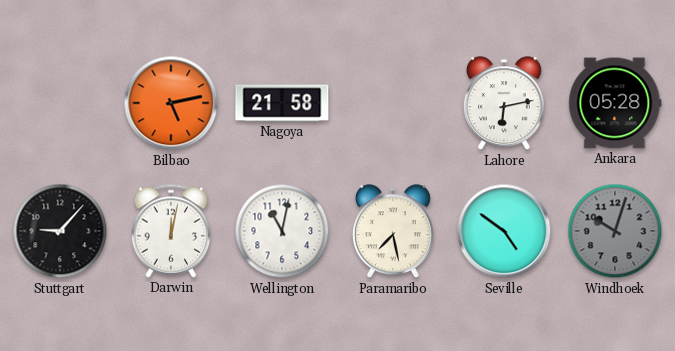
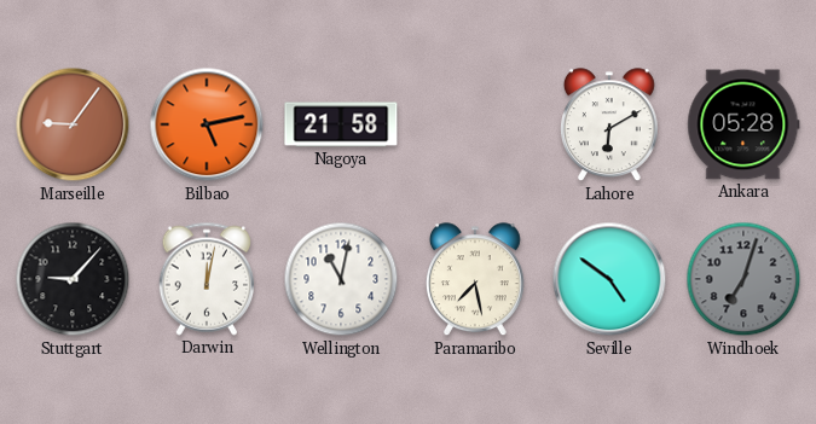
Marseille: none -> 9:06
Lahore: 6:13 -> 6:10
Windhoek: 10:03 -> 7:03
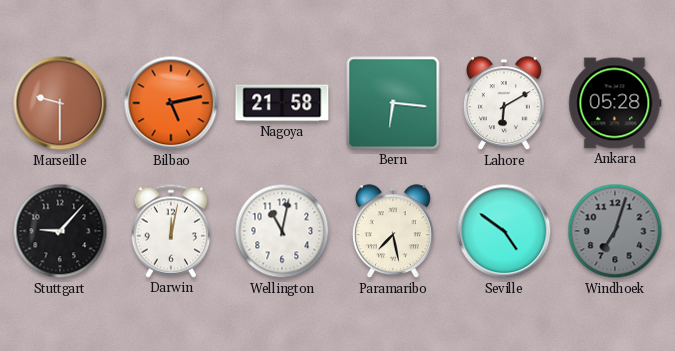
Marseille: 9:06 -> 9:30
Bern: none -> 6:16
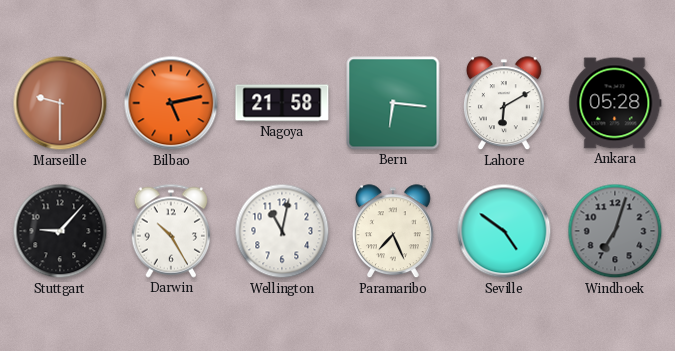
Darwin: 12:02 -> 10:25
Paramaribo: 7:28 -> 7:26
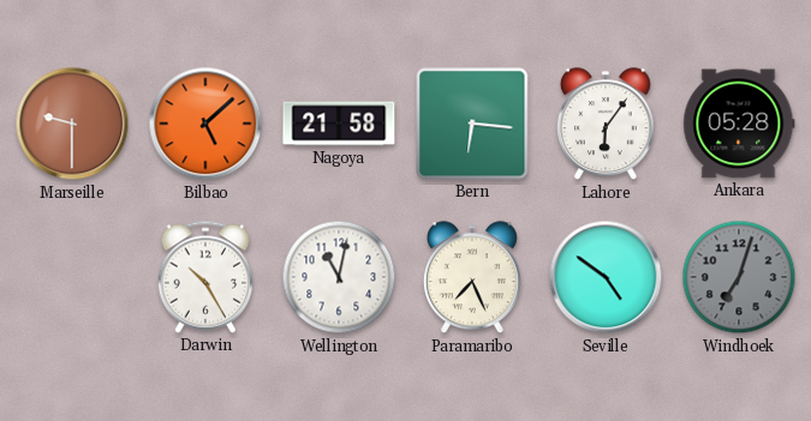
Bilbao: 5:13 -> 5:08
Lahore: 6:10 -> 6:06
Stuttgart: 9:07 -> none
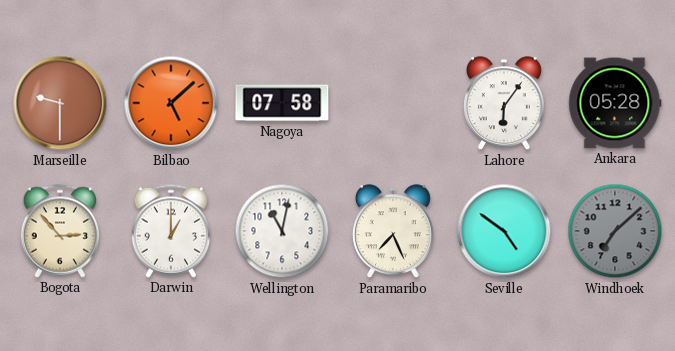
Nagoya: 21:58 -> 07:58
Bern: 6:16 -> none
Bogota: none -> 2:53
Darwin: 10:25 -> 1:00
Windhoek: 7:03 -> 7:08
